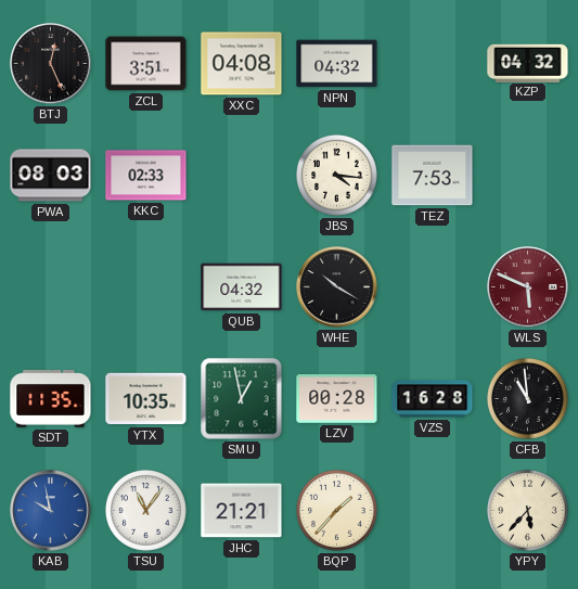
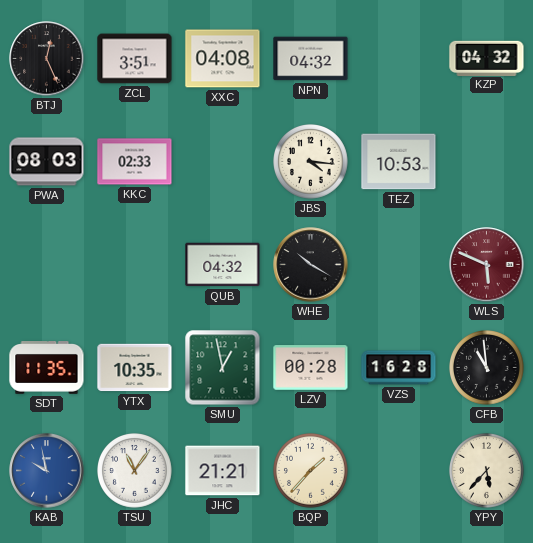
TEZ: 7:53 -> 10:53
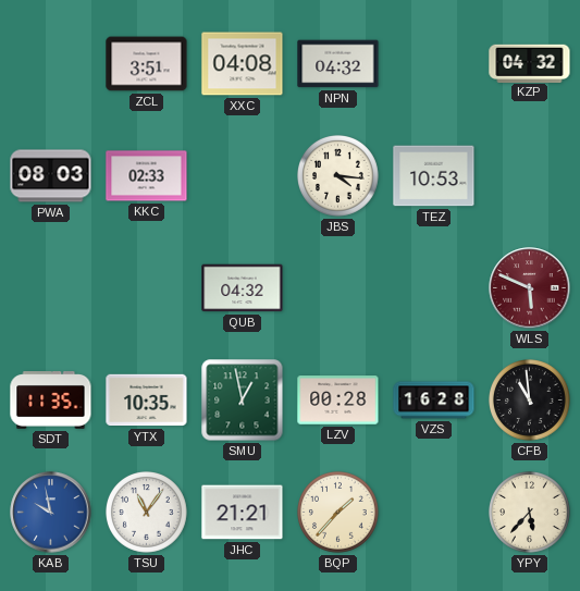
BTJ: 12:26 -> none
WHE: 10:20 -> none
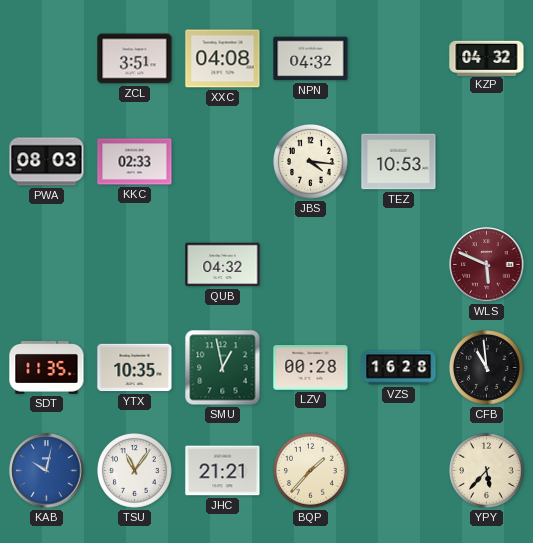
KAB: 9:58 -> 10:02
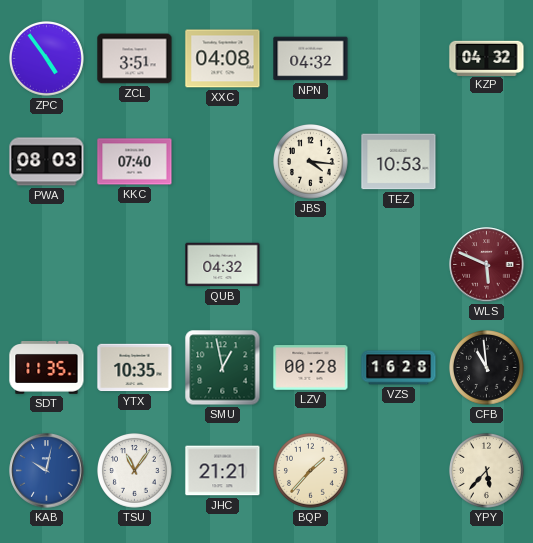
ZPC: none -> 4:54
KKC: 02:33 -> 07:40
